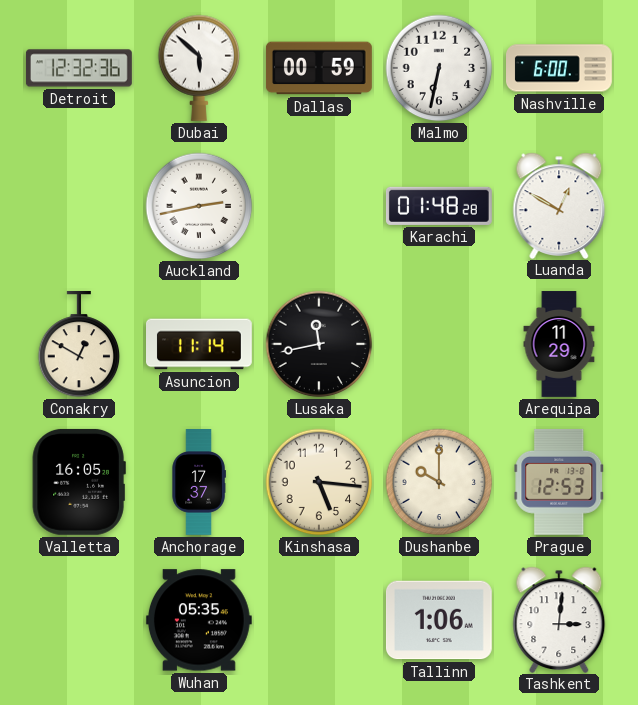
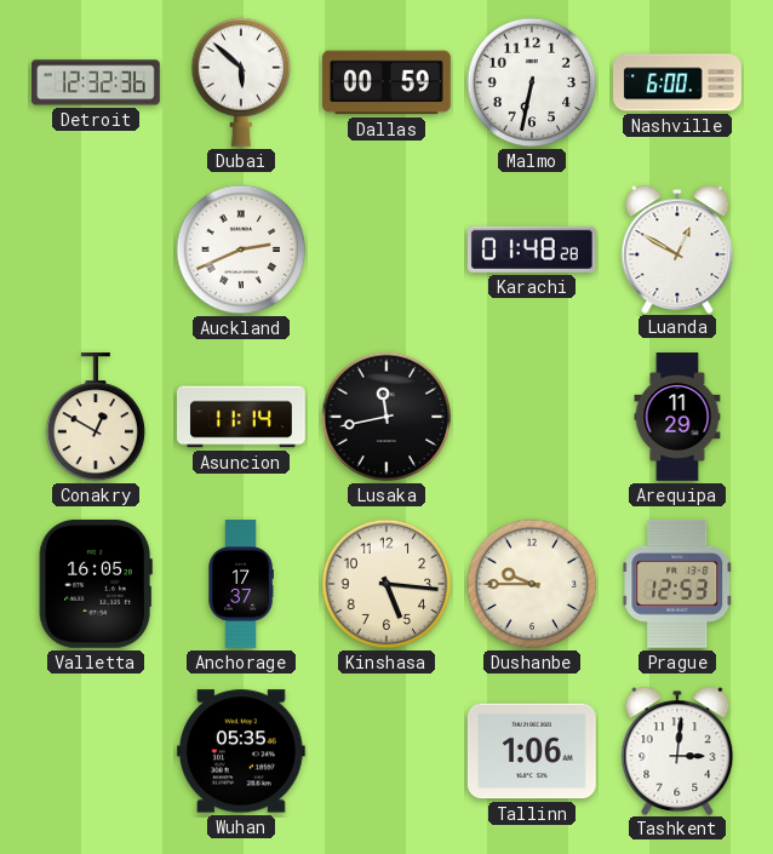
Auckland: 2:43 -> 2:41
Dushanbe: 10:00 -> 9:45
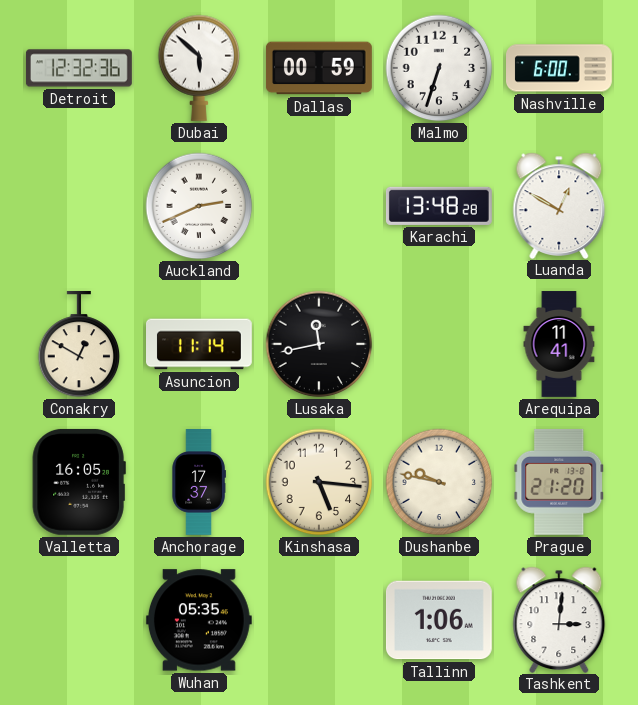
Malmo: 6:32 -> 6:33
Karachi: 01:48 -> 13:48
Arequipa: 11:29 -> 11:41
Dushanbe: 9:45 -> 9:47
Prague: 12:53 -> 21:20
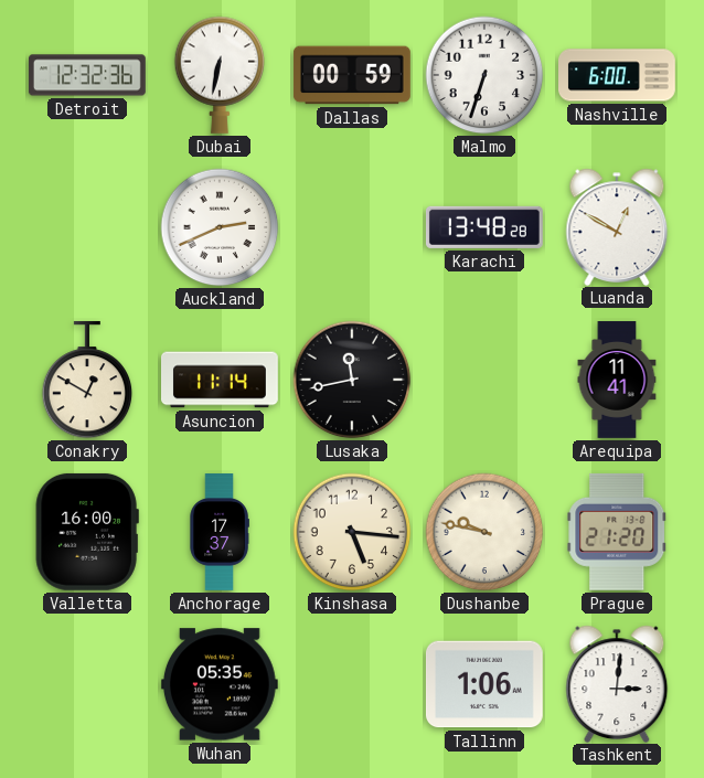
Dubai: 5:52 -> 6:32
Valletta: 16:05 -> 16:00
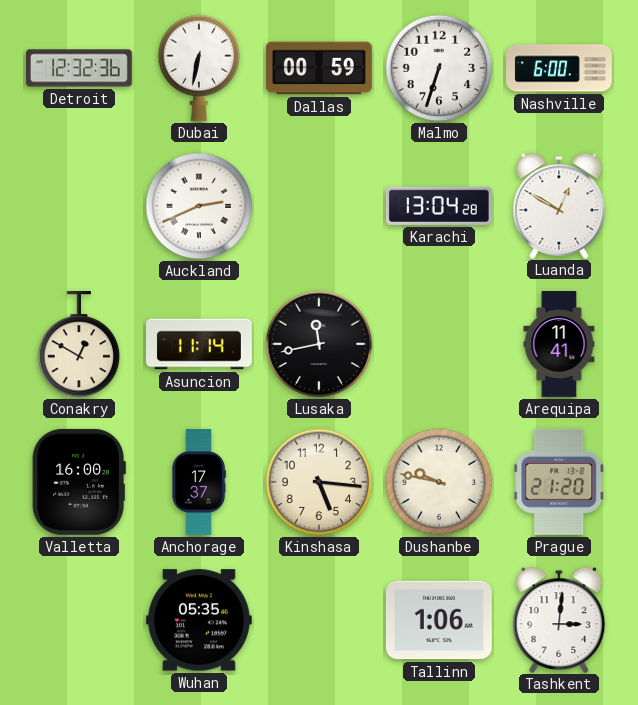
Karachi: 13:48 -> 13:04
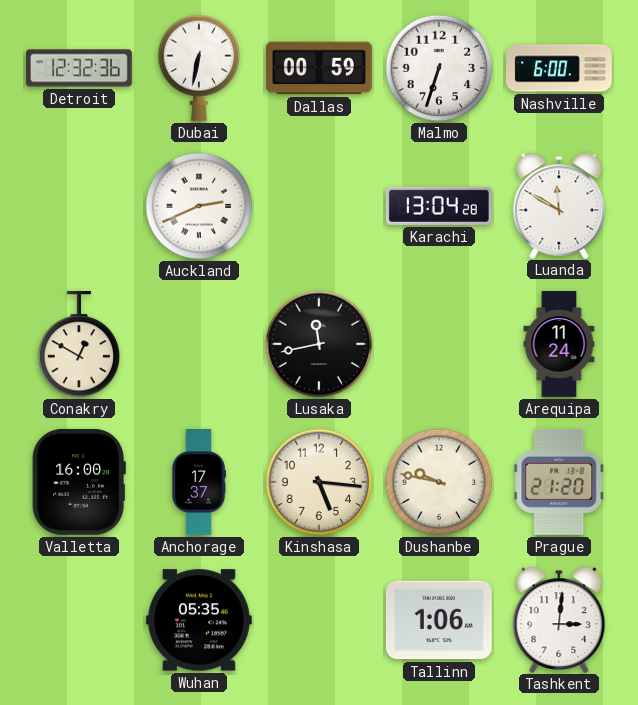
Luanda: 12:50 -> 11:50
Asuncion: 11:14 -> none
Arequipa: 11:41 -> 11:24
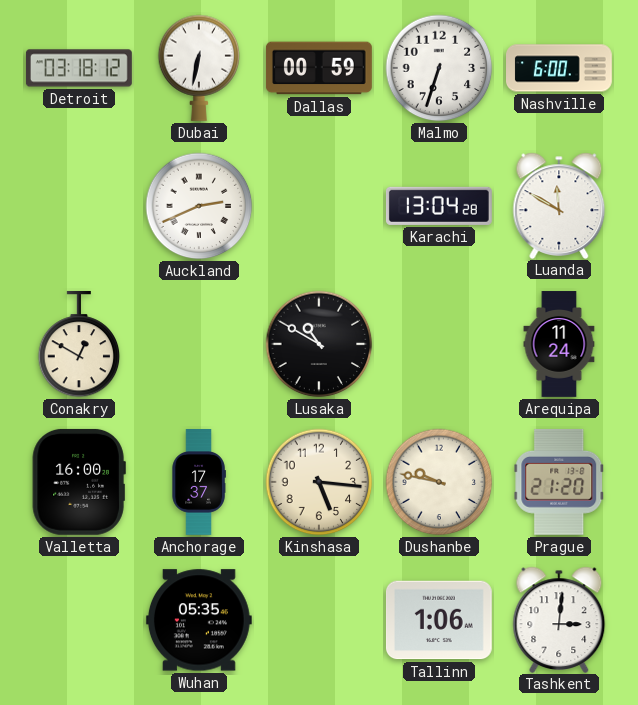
Detroit: 12:32 -> 03:18
Lusaka: 11:43 -> 10:50
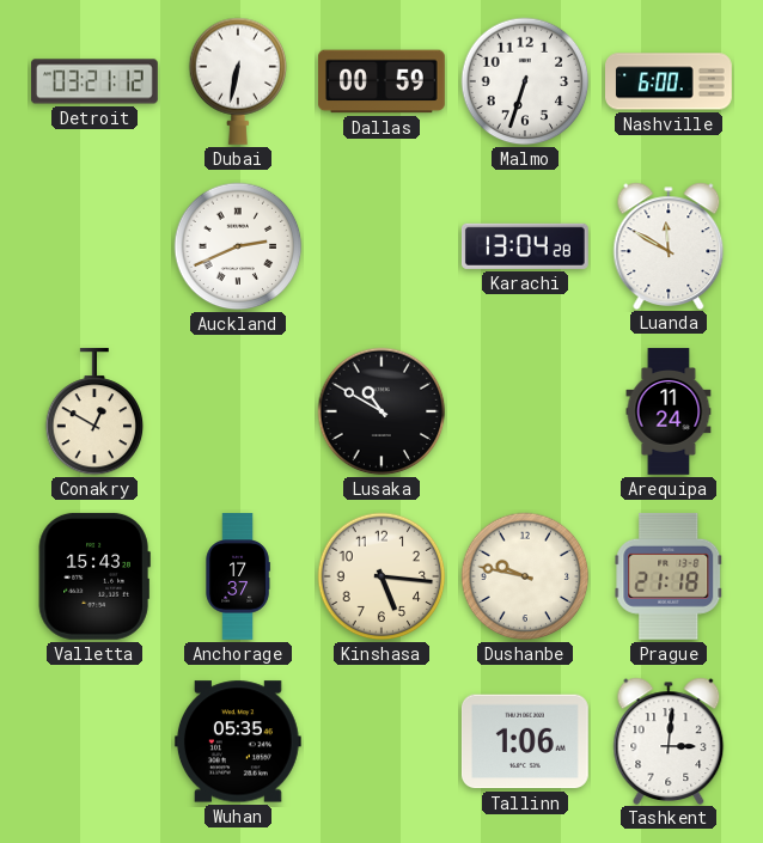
Detroit: 03:18 -> 03:21
Valletta: 16:00 -> 15:43
Prague: 21:20 -> 21:18
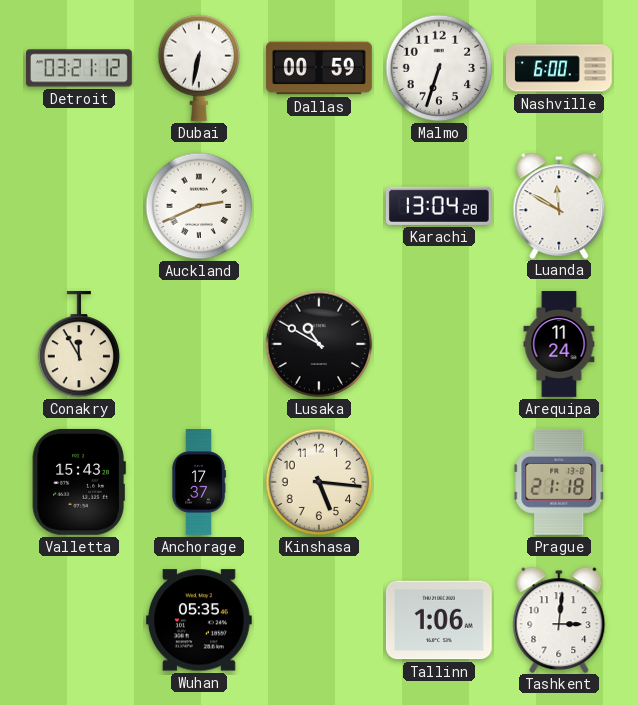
Conakry: 12:50 -> 11:55
Dushanbe: 9:47 -> none
